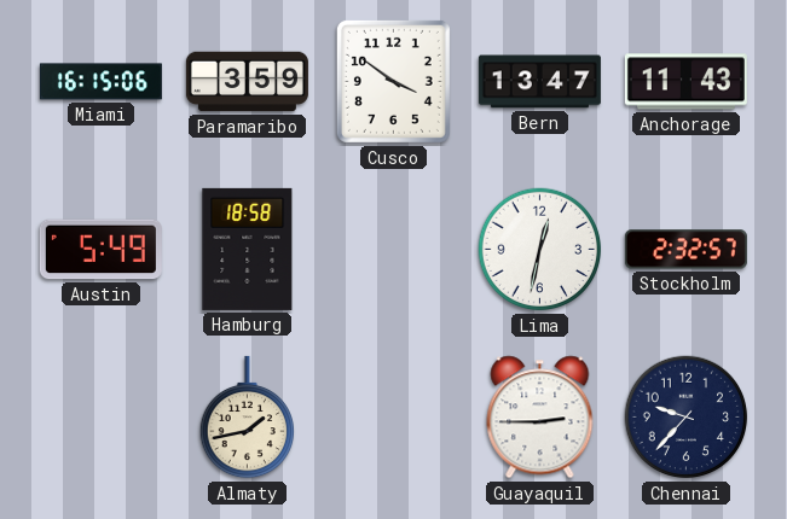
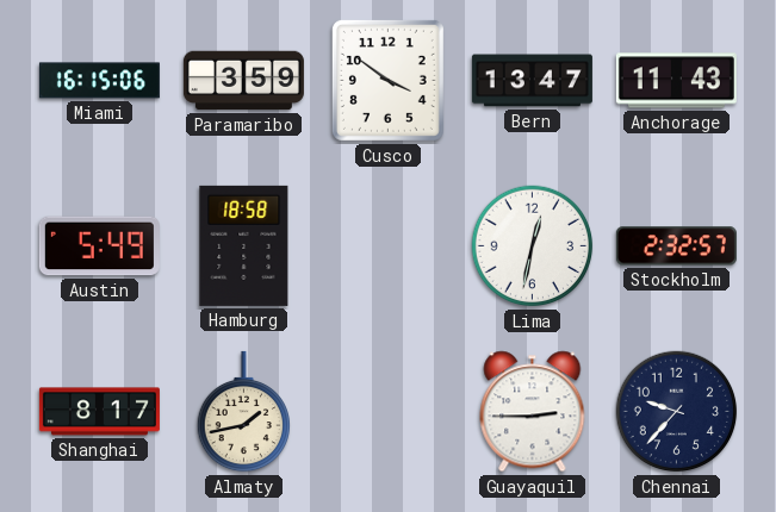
Shanghai: none -> 8:17
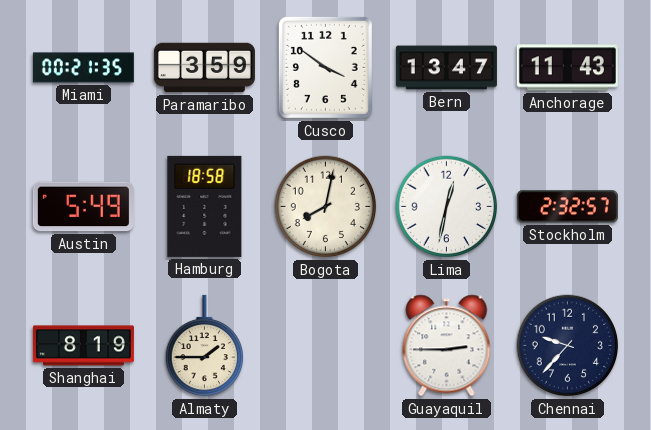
Miami: 16:15 -> 00:21
Bogota: none -> 8:02
Shanghai: 8:17 -> 8:19
Almaty: 1:43 -> 1:45
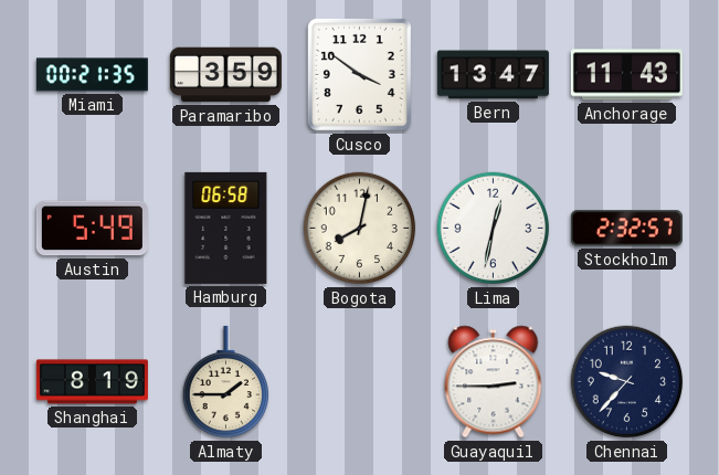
Hamburg: 18:58 -> 06:58
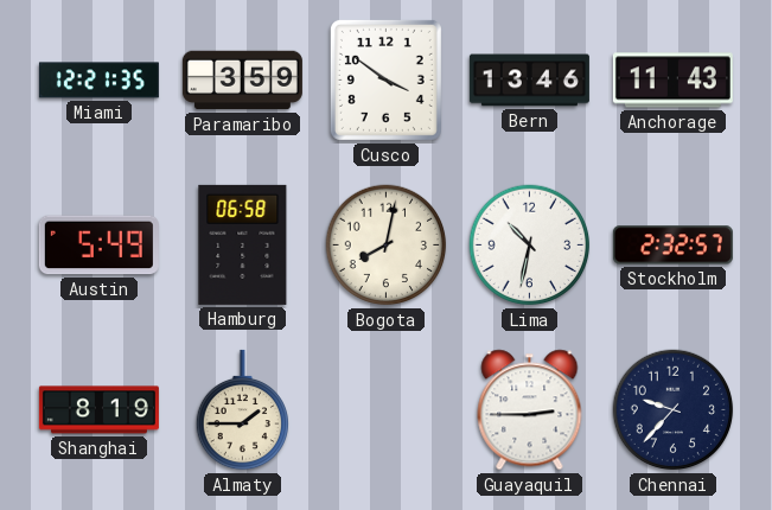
Miami: 00:21 -> 12:21
Bern: 13:47 -> 13:46
Lima: 12:32 -> 10:32
